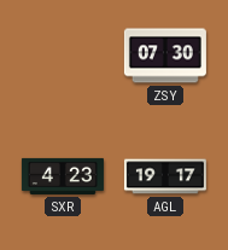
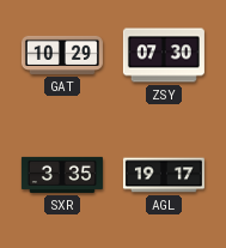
GAT: none -> 10:29
SXR: 4:23 -> 3:35
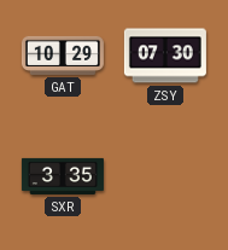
AGL: 19:17 -> none
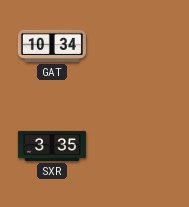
GAT: 10:29 -> 10:34
ZSY: 07:30 -> none
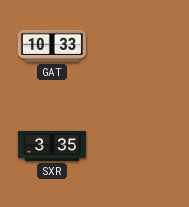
GAT: 10:34 -> 10:33
